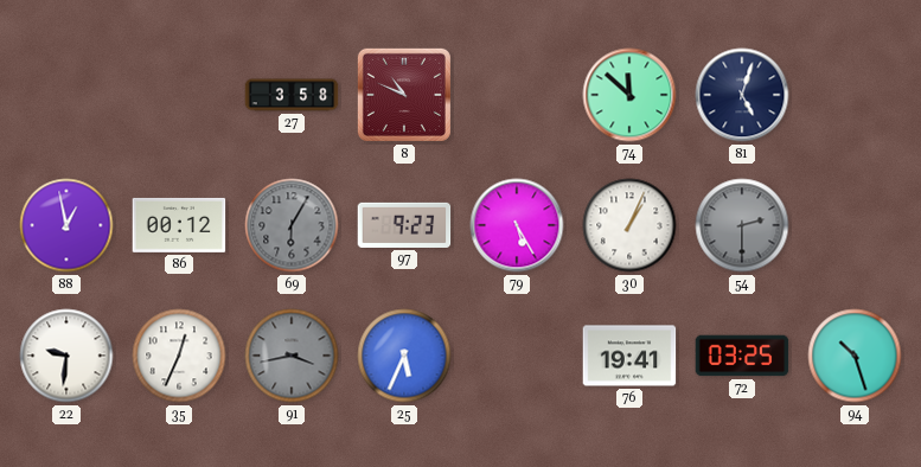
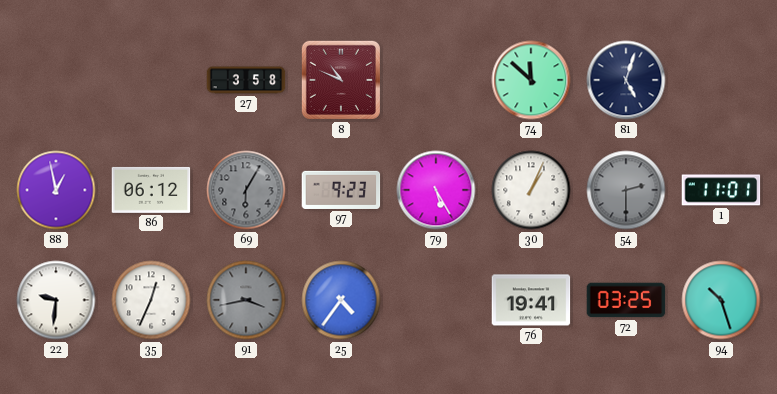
86: 00:12 -> 06:12
1: none -> 11:01
25: 5:34 -> 4:36
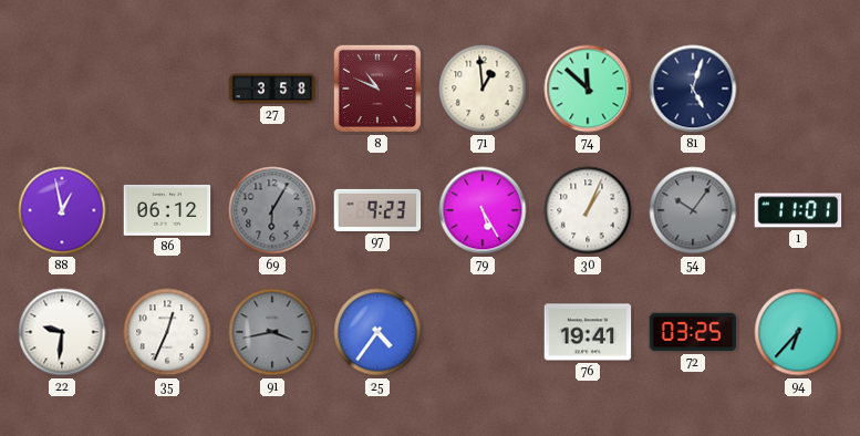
71: none -> 12:59
54: 2:30 -> 10:06
94: 10:27 -> 6:37
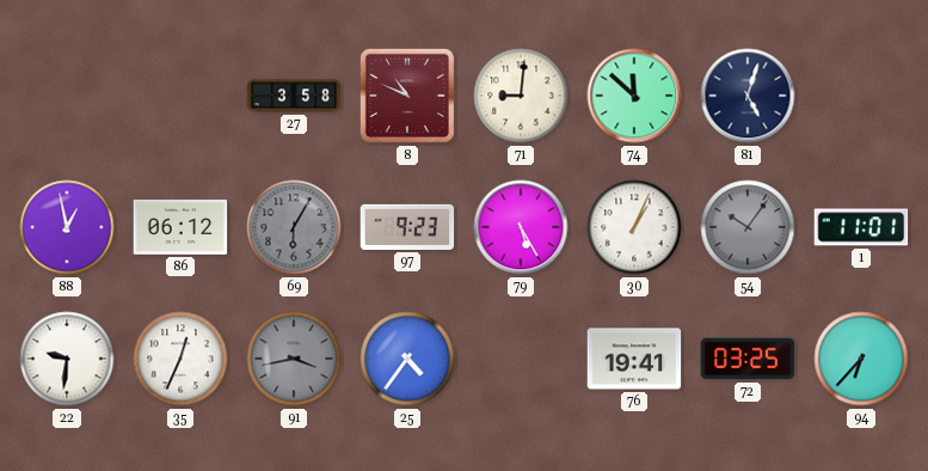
71: 12:59 -> 9:01
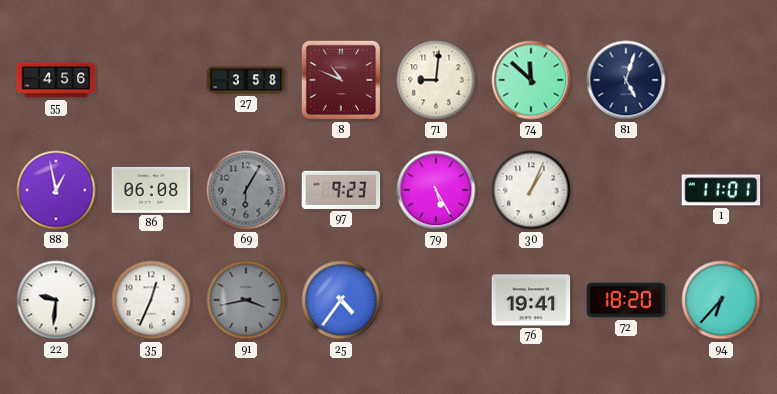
55: none -> 4:56
86: 06:12 -> 06:08
54: 10:06 -> none
72: 03:25 -> 18:20
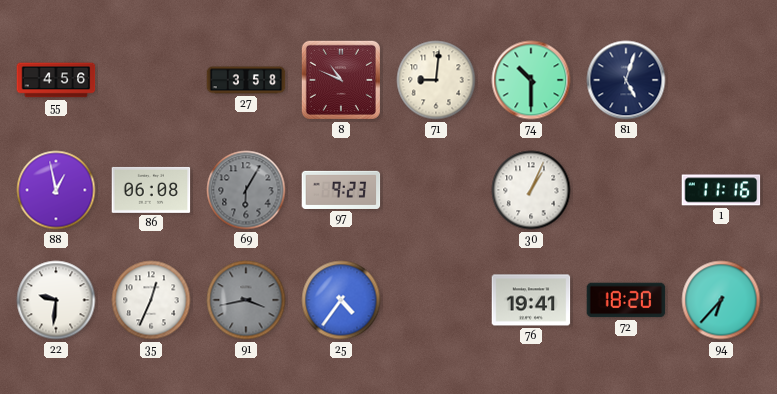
74: 11:52 -> 10:30
79: 5:25 -> none
1: 11:01 -> 11:16
